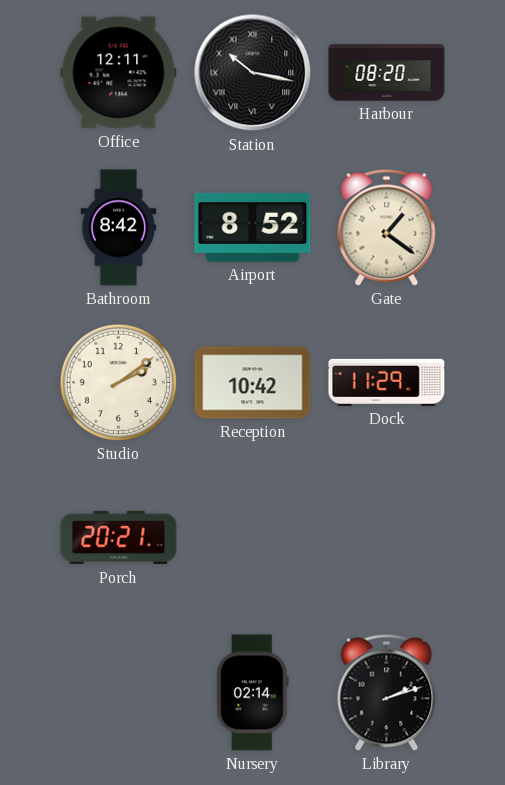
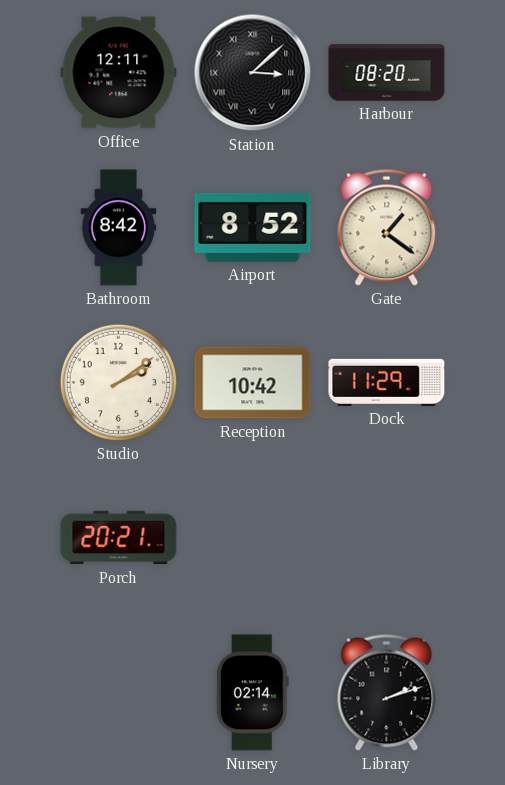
Station: 10:17 -> 3:08
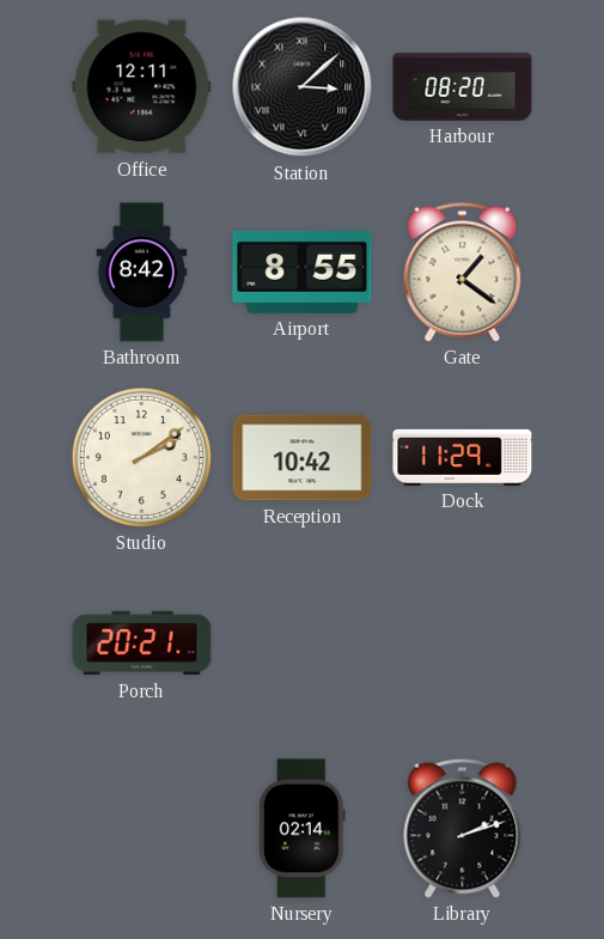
Airport: 8:52 -> 8:55
